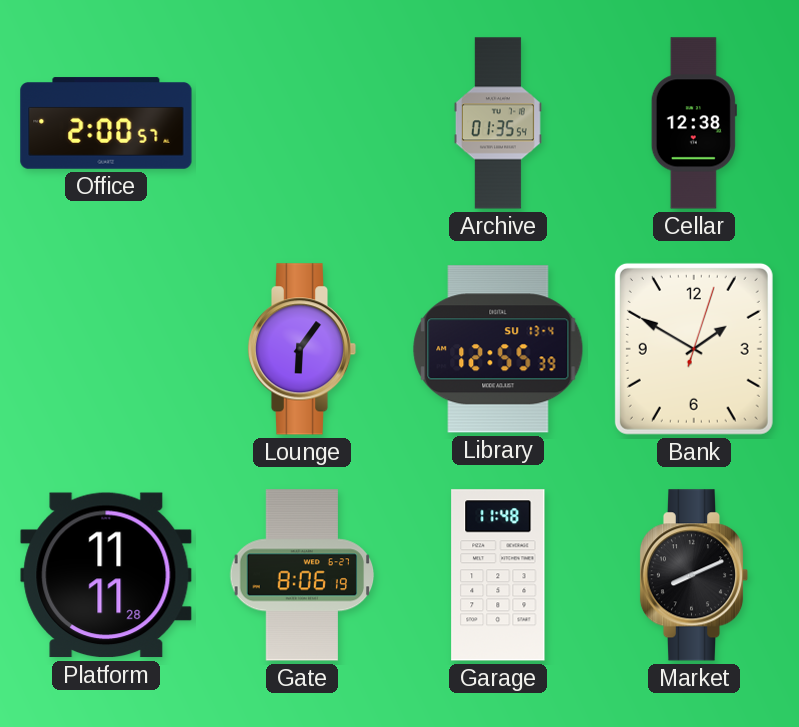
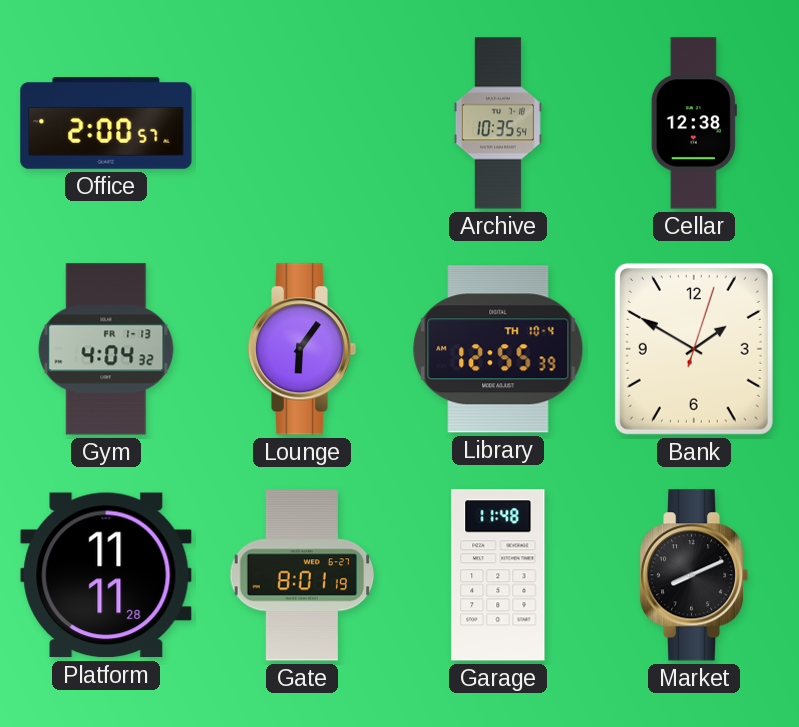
Archive: 01:35 -> 10:35
Gym: none -> 4:04
Library date: SU 13-4 -> TH 10-4
Gate: 8:06 -> 8:01
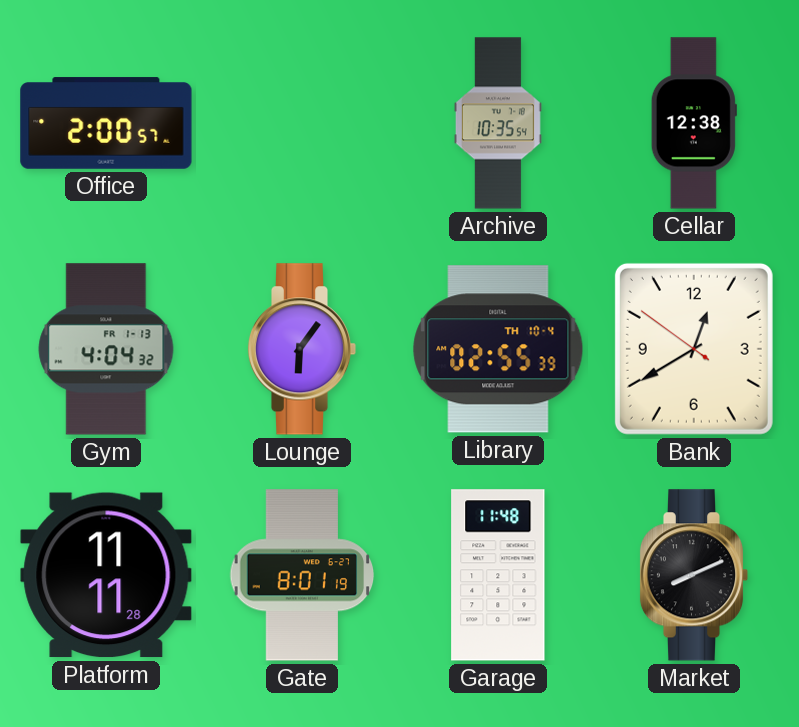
Library: 12:55 -> 02:55
Bank: 1:50 -> 12:39
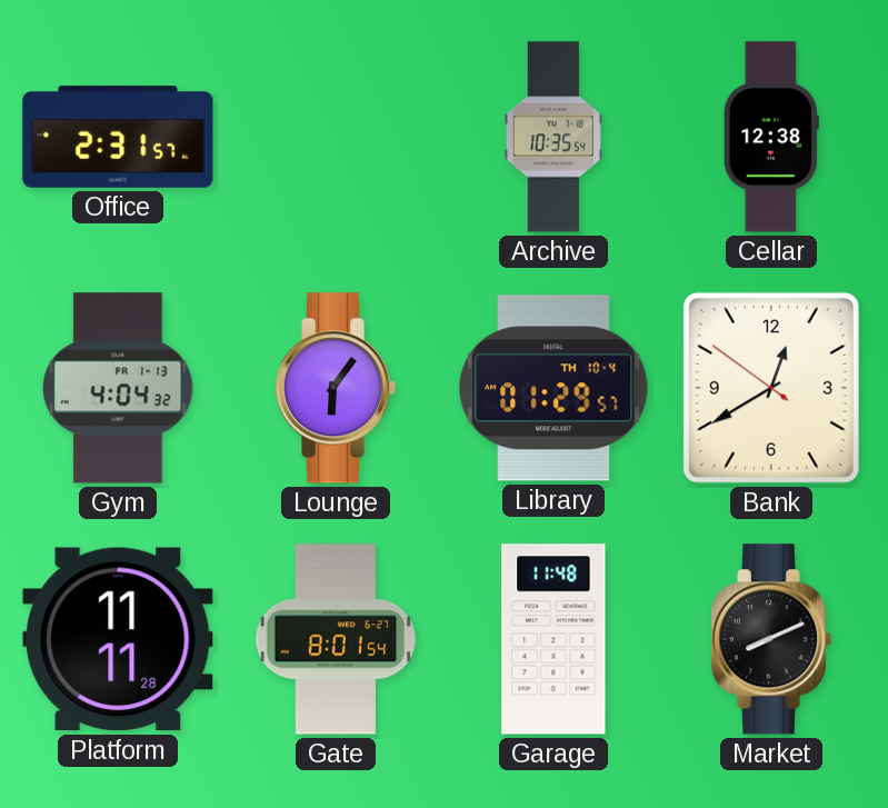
Office: 2:00 -> 2:31
Library: 02:55 -> 01:29
Gate: 8:01:19 -> 8:01:54
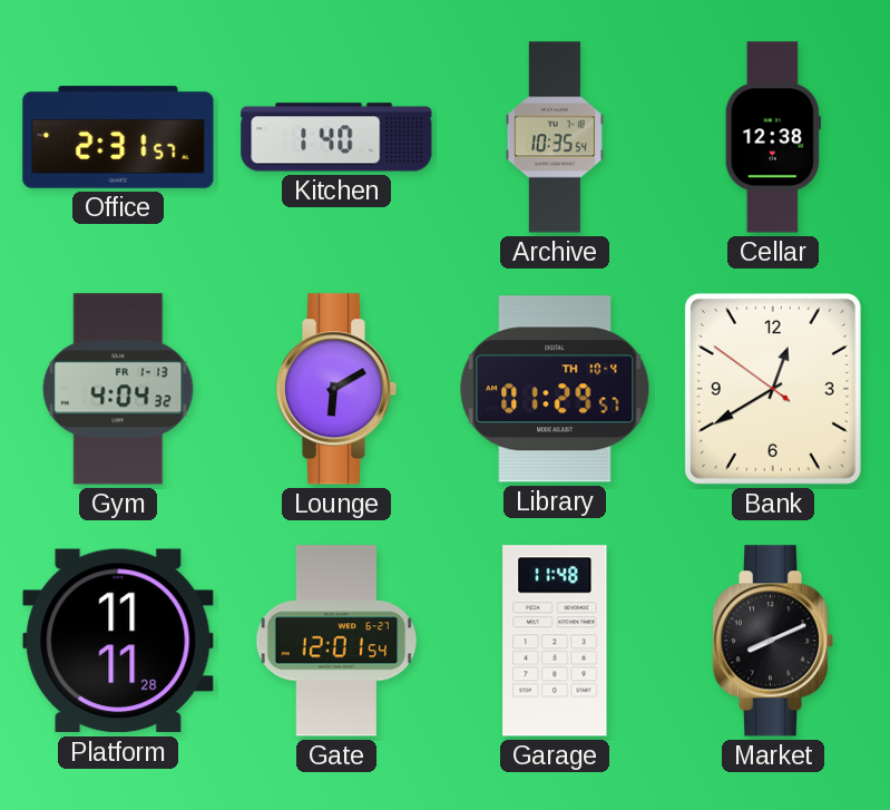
Kitchen: none -> 1:40
Lounge: 6:06 -> 6:10
Gate: 8:01 -> 12:01
